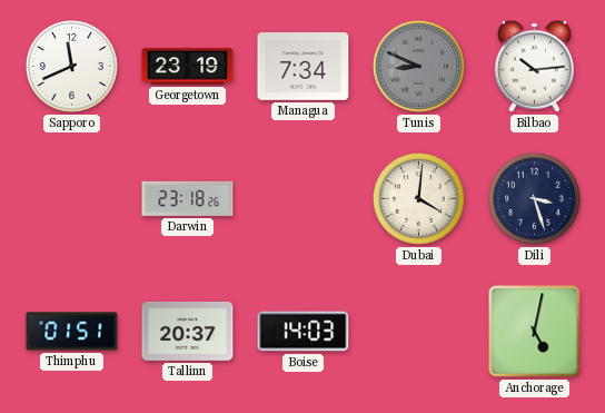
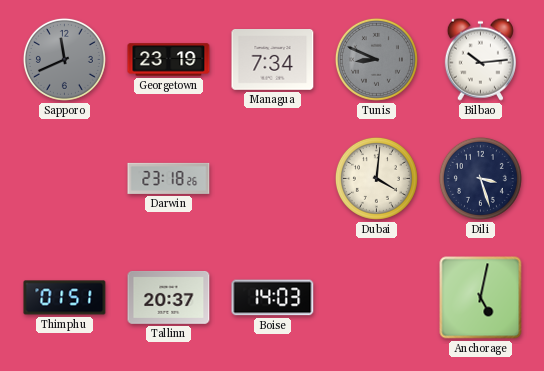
Sapporo dial: white -> grey
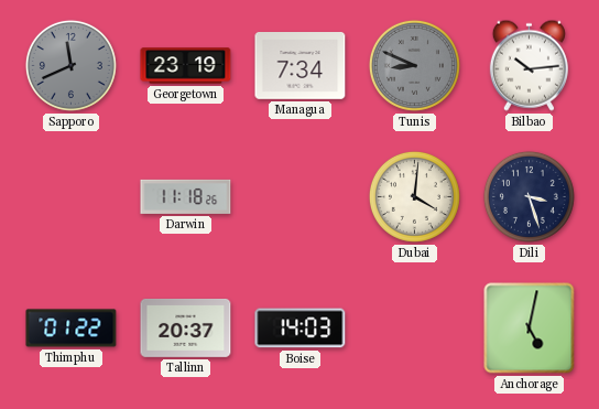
Darwin: 23:18 -> 11:18
Thimphu: 01:51 -> 01:22
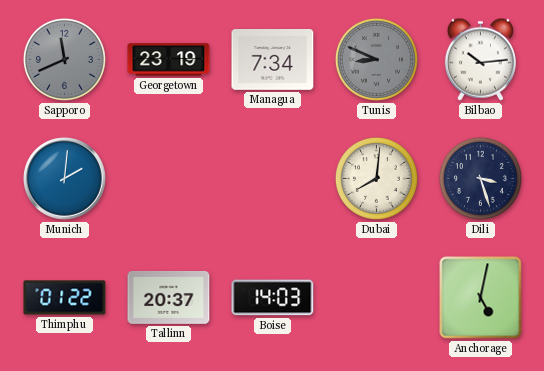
Munich: none -> 2:01
Darwin: 11:18 -> none
Dubai: 4:01 -> 8:01
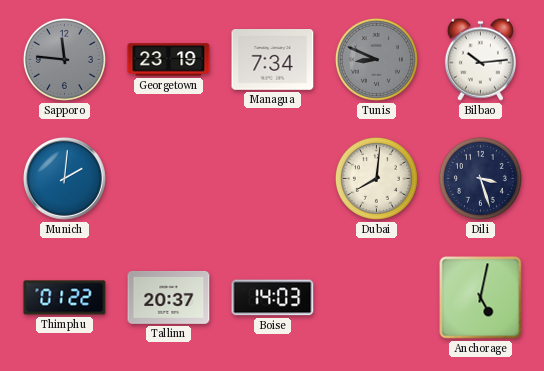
Sapporo: 11:41 -> 11:46
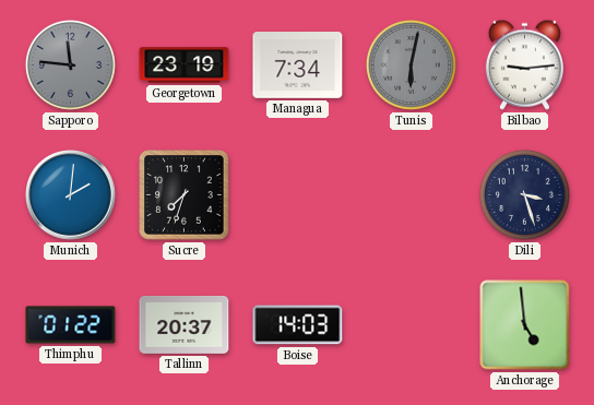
Tunis: 8:49 -> 6:02
Bilbao: 10:14 -> 9:14
Sucre: none -> 7:33
Dubai: 8:01 -> none
Anchorage: 5:02 -> 4:59
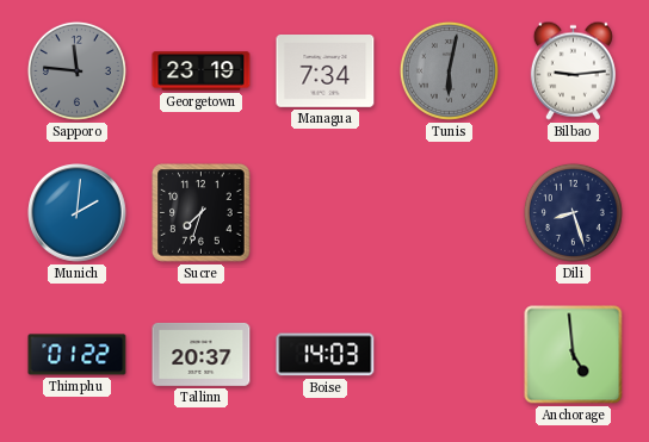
Dili: 3:27 -> 8:27
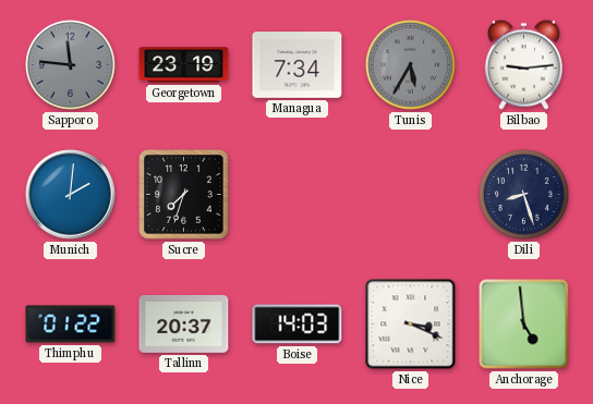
Tunis: 6:02 -> 5:35
Nice: none -> 3:19
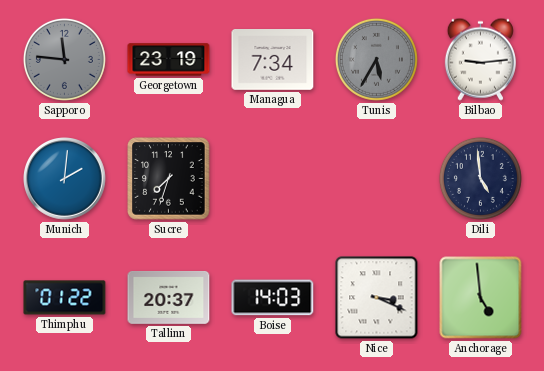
Dili: 8:27 -> 4:59
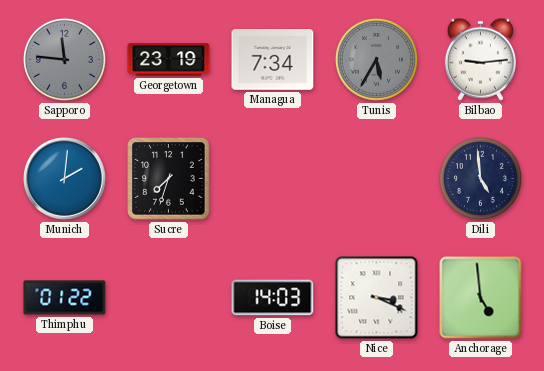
Tallinn: 20:37 -> none
